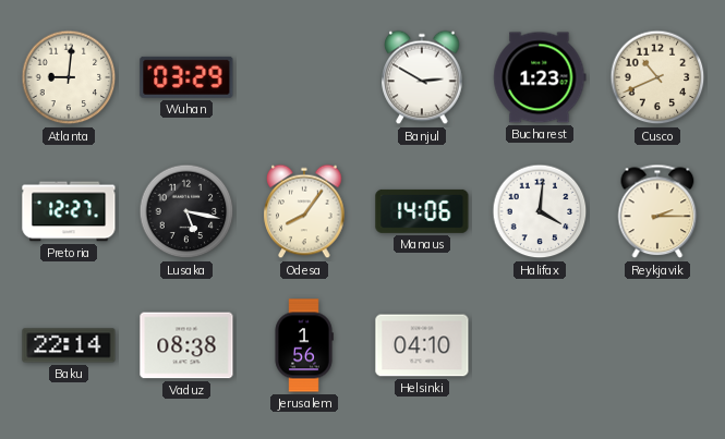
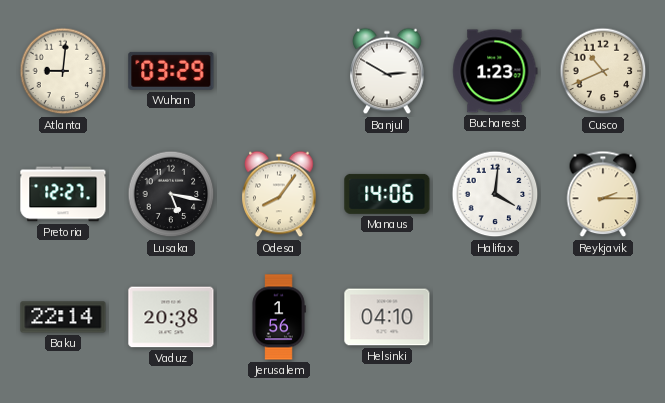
Vaduz: 08:38 -> 20:38
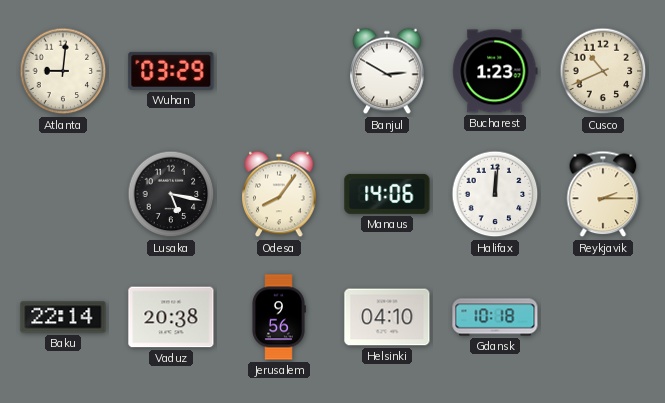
Pretoria: 12:27 -> none
Halifax: 4:01 -> 12:01
Jerusalem: 1:56 -> 9:56
Gdansk: none -> 10:18
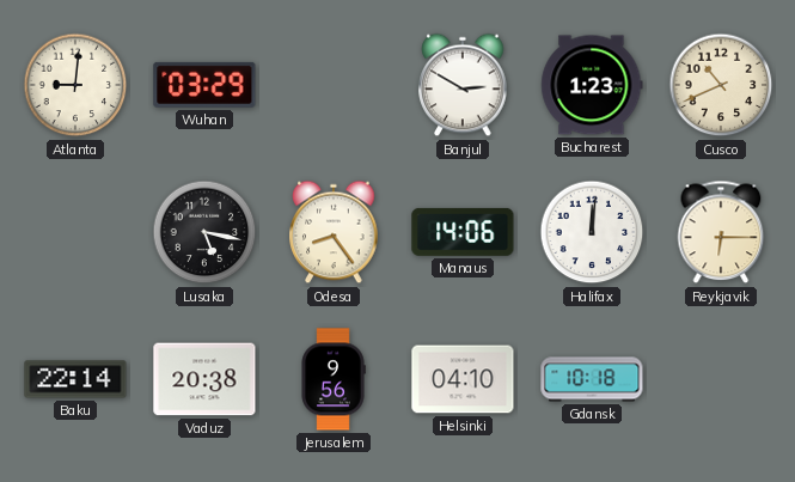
Odesa: 8:06 -> 8:24
Reykjavik: 2:15 -> 6:15
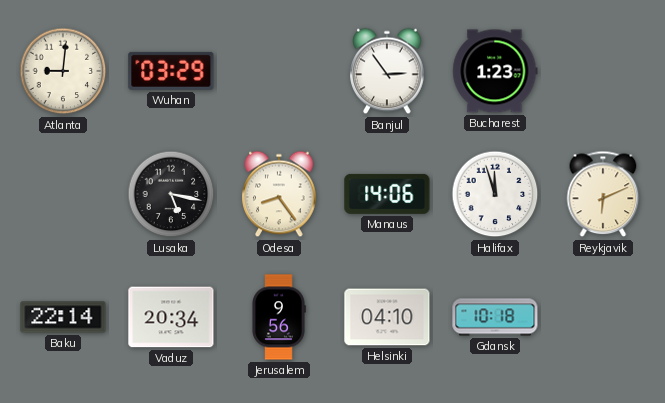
Banjul: 2:50 -> 2:54
Cusco: 10:41 -> none
Halifax: 12:01 -> 11:57
Reykjavik: 6:15 -> 6:11
Vaduz: 20:38 -> 20:34
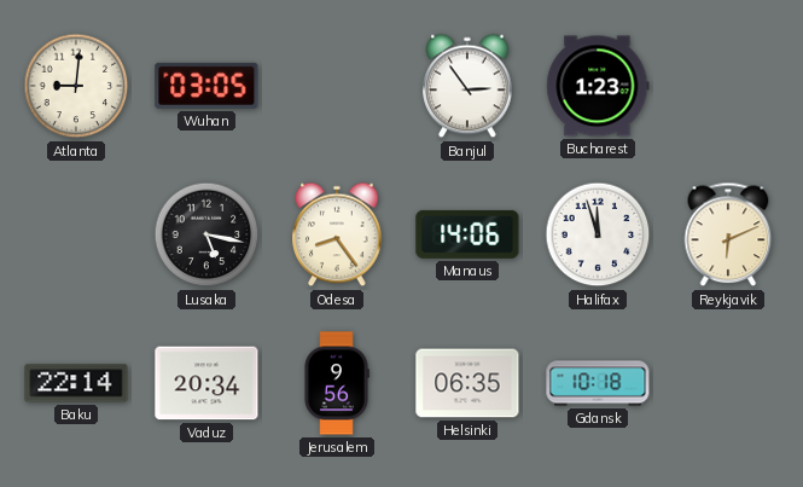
Wuhan: 03:29 -> 03:05
Helsinki: 04:10 -> 06:35
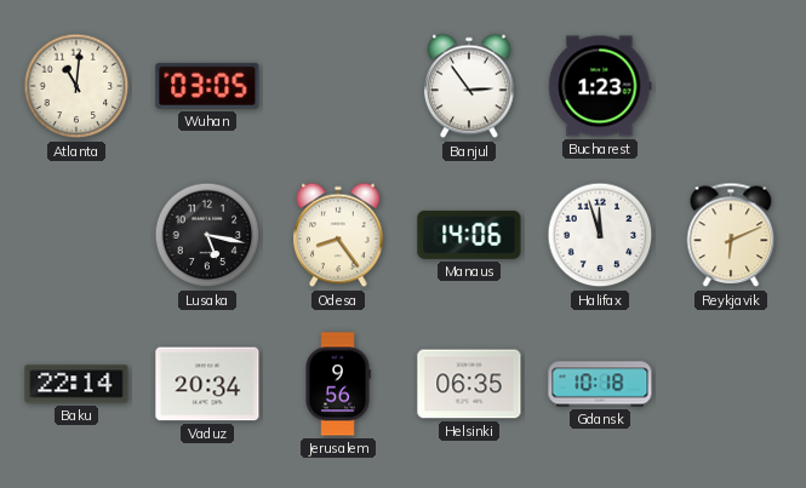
Atlanta: 9:01 -> 11:01
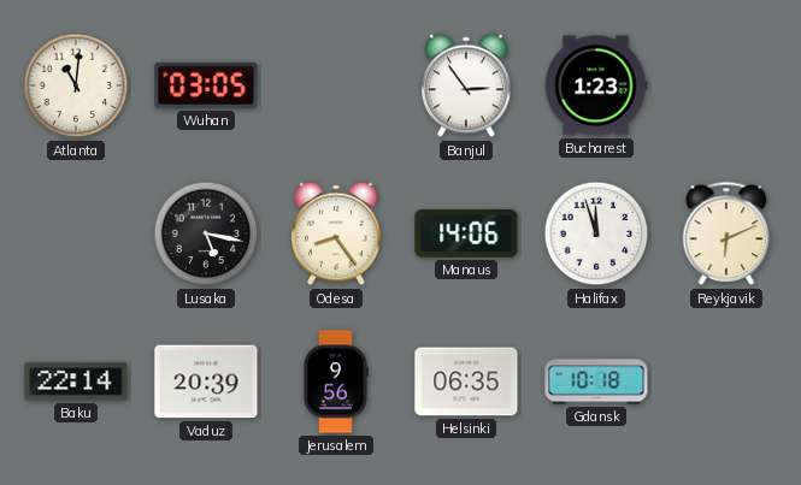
Vaduz: 20:34 -> 20:39
